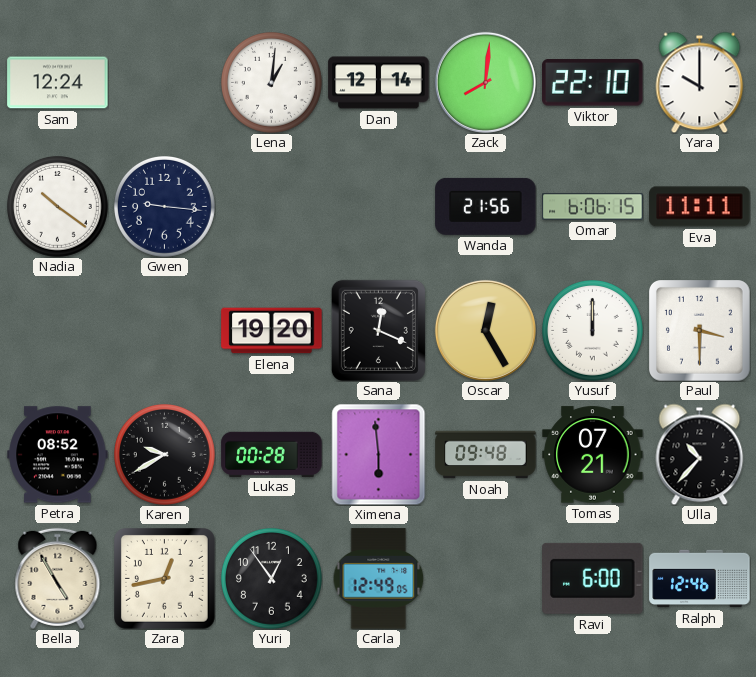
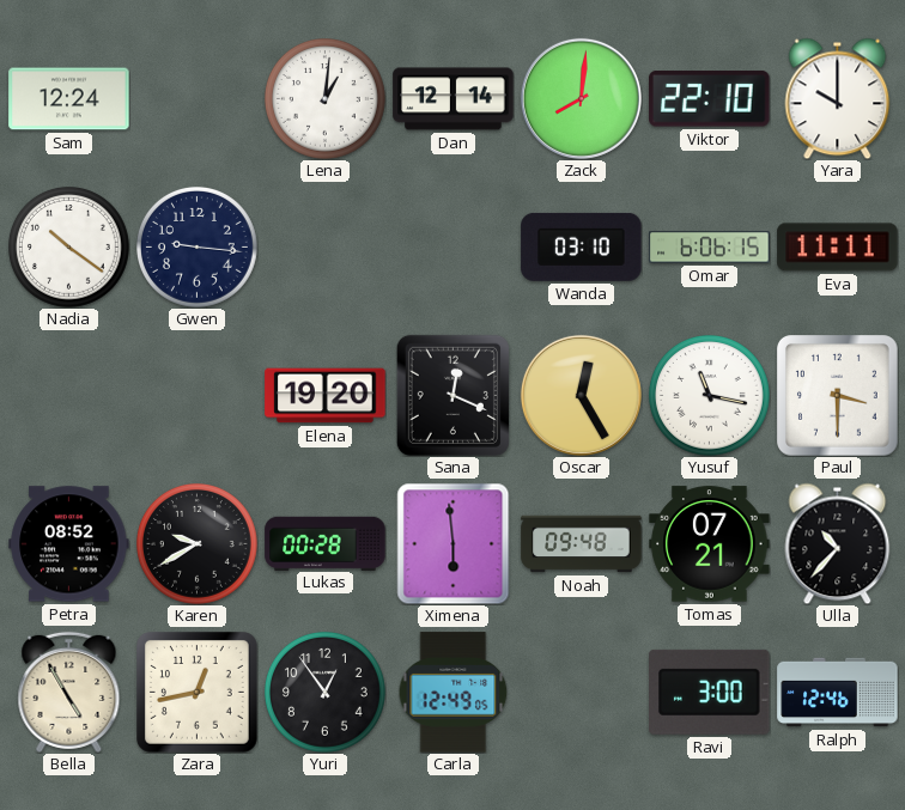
Wanda: 21:56 -> 03:10
Yusuf: 12:00 -> 11:17
Ravi: 6:00 -> 3:00
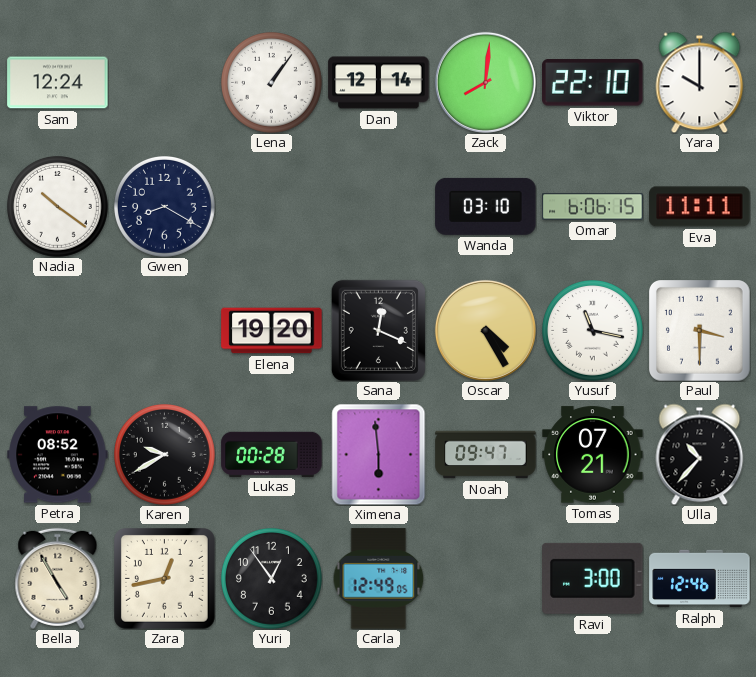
Lena: 1:01 -> 1:06
Gwen: 9:16 -> 8:20
Oscar: 12:25 -> 4:25
Noah: 09:48 -> 09:47
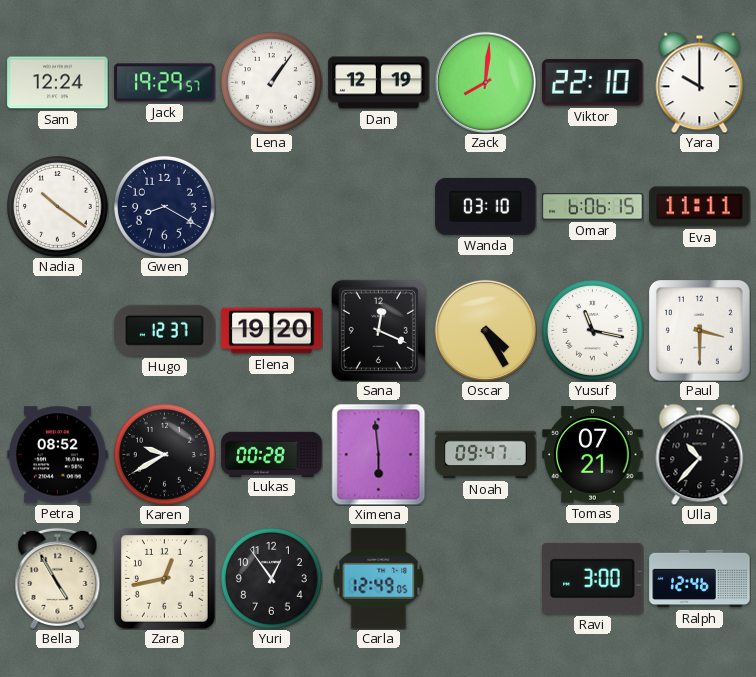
Jack: none -> 19:29
Dan: 12:14 -> 12:19
Hugo: none -> 12:37
